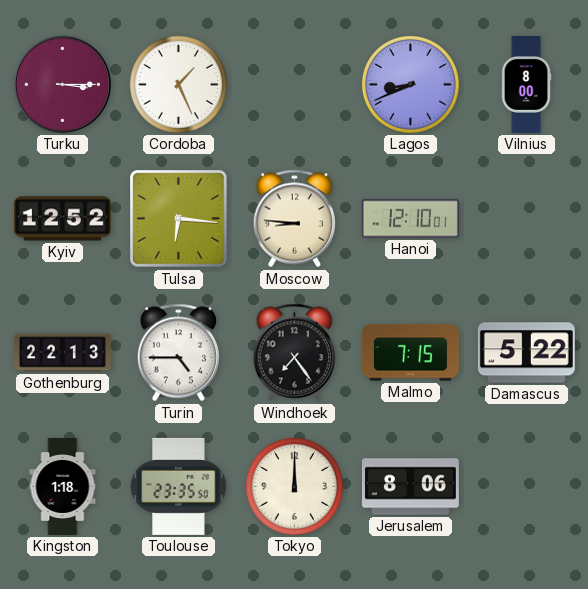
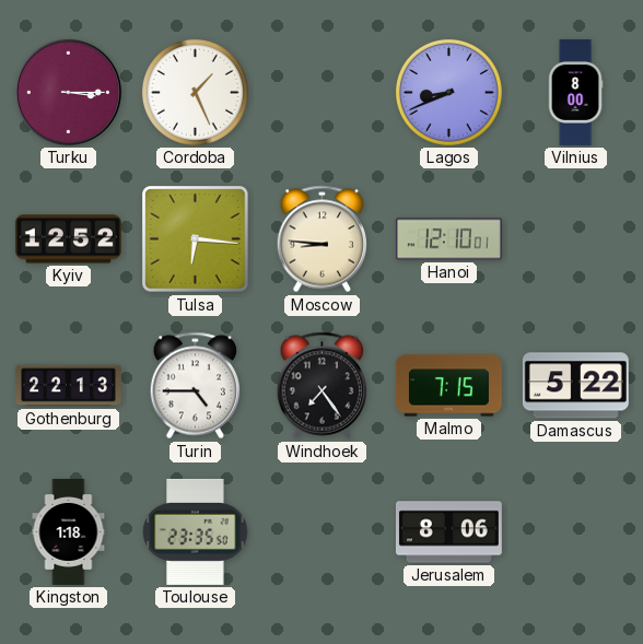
Tokyo: 12:00 -> none
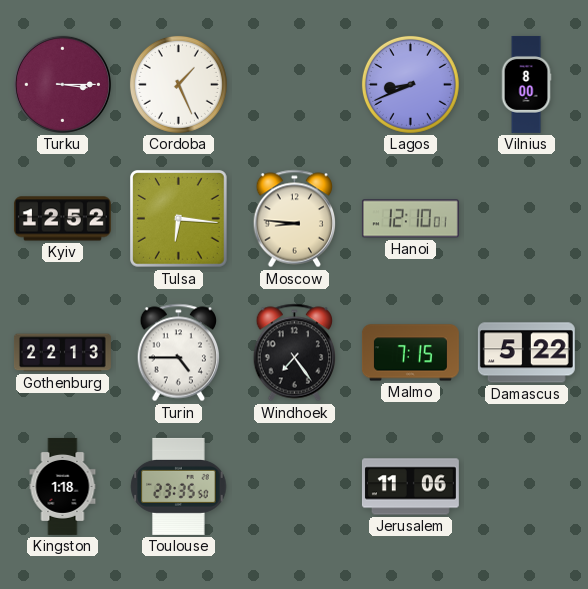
Jerusalem: 8:06 -> 11:06
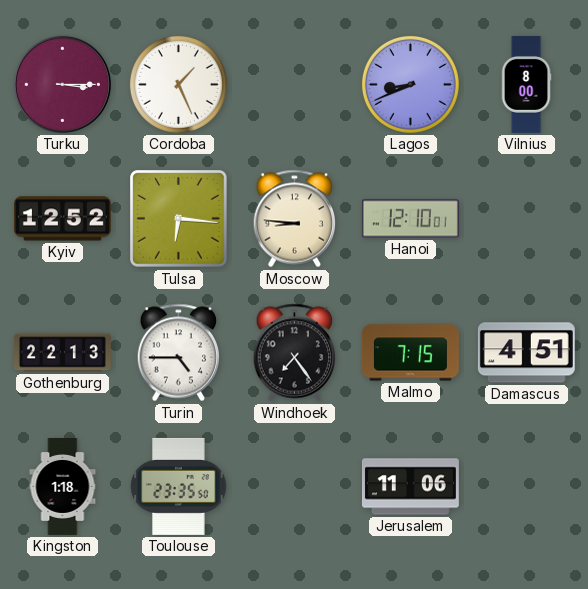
Damascus: 5:22 -> 4:51
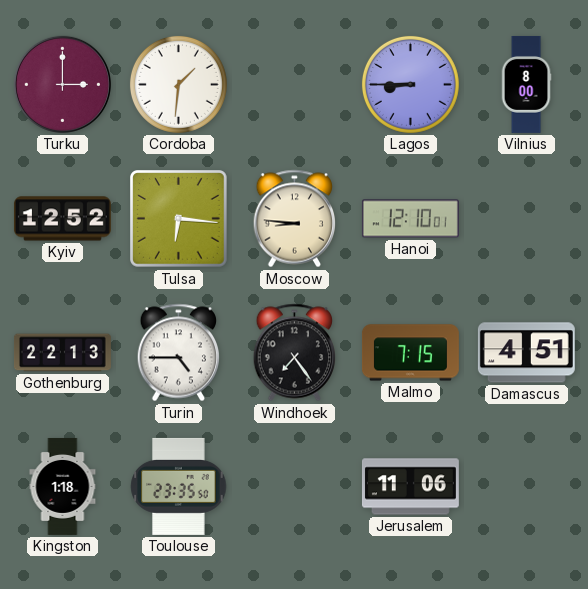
Turku: 3:15 -> 3:00
Cordoba: 1:26 -> 1:31
Lagos: 8:41 -> 8:45
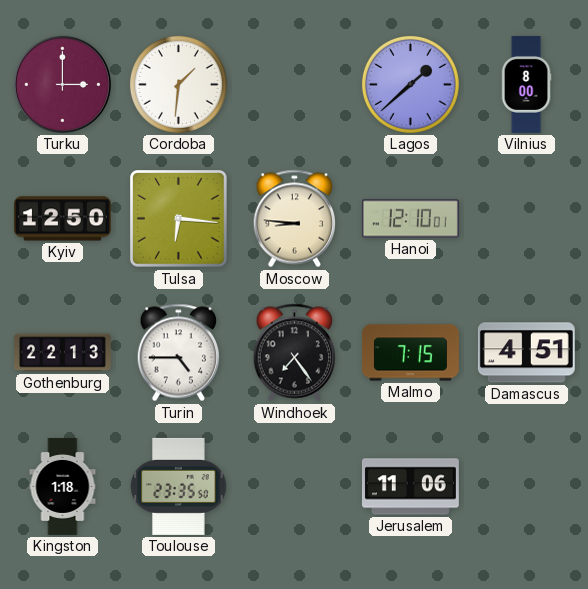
Lagos: 8:45 -> 1:38
Kyiv: 12:52 -> 12:50
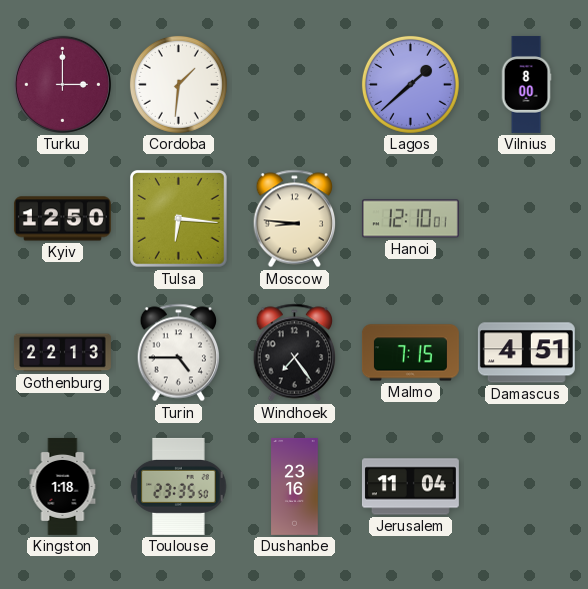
Dushanbe: none -> 23:16
Jerusalem: 11:06 -> 11:04
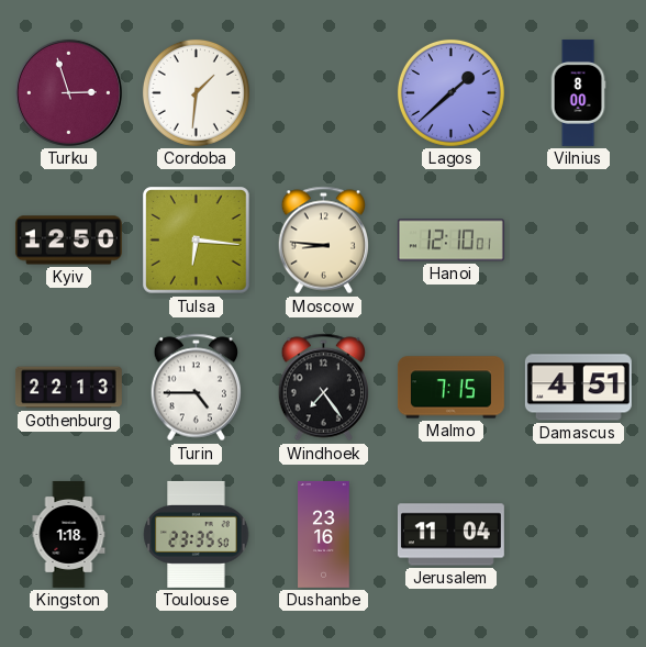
Turku: 3:00 -> 2:57
